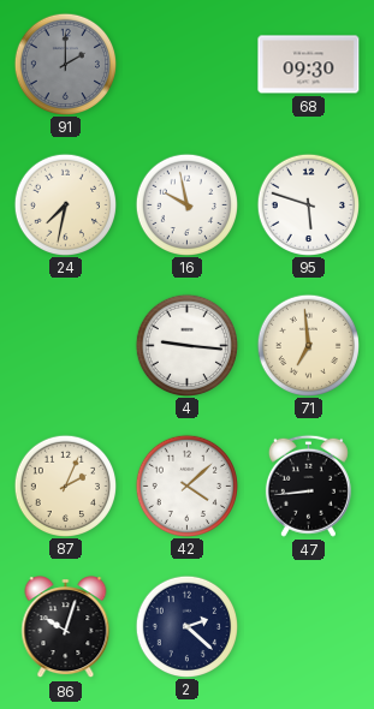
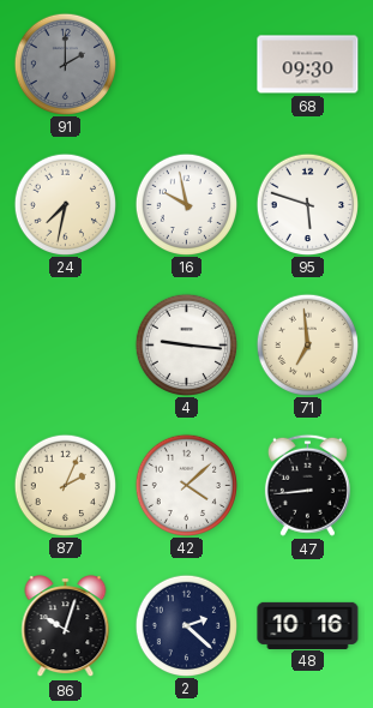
48: none -> 10:16
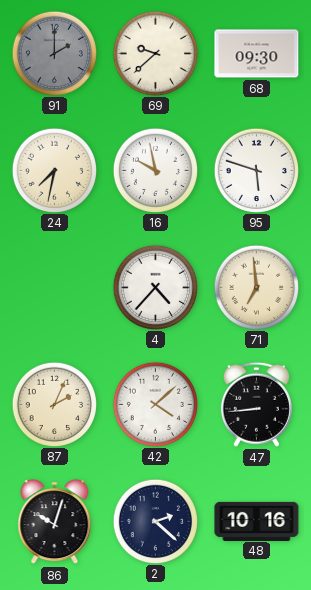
69: none -> 9:38
4: 9:16 -> 4:37
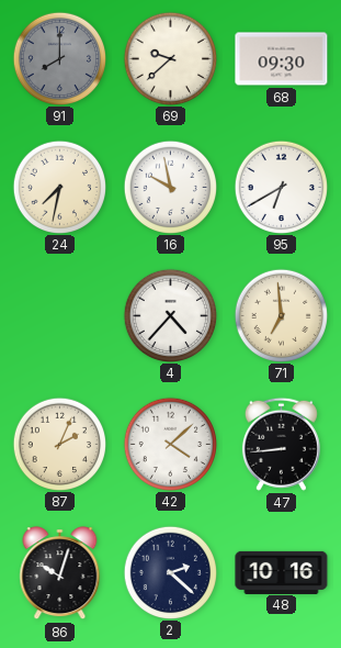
91: 2:00 -> 8:00
95: 5:48 -> 6:40
